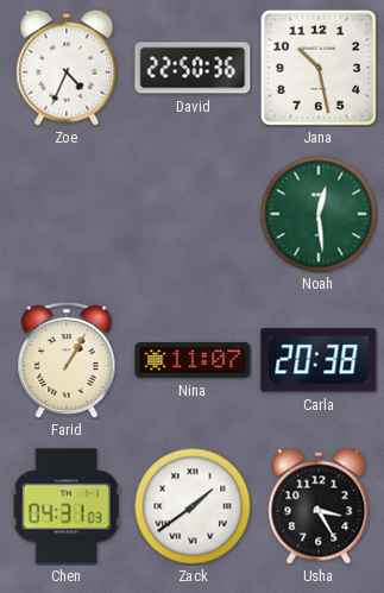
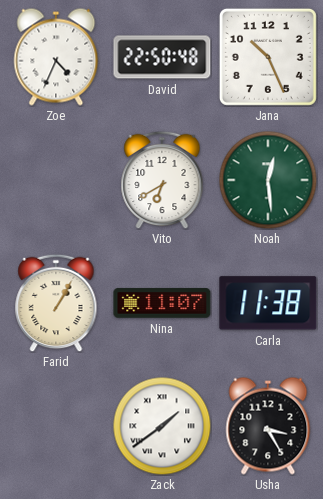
David: 22:50:36 -> 22:50:48
Jana: 10:28 -> 10:26
Vito: none -> 6:40
Carla: 20:38 -> 11:38
Chen: 04:31 -> none
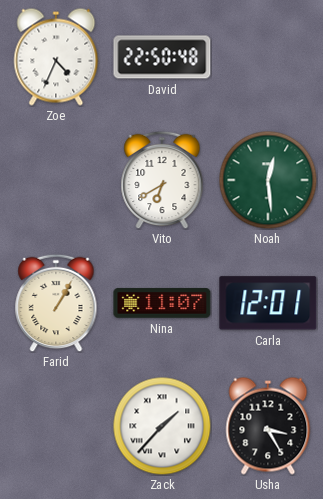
Jana: 10:26 -> none
Carla: 11:38 -> 12:01
Zack: 1:39 -> 1:37
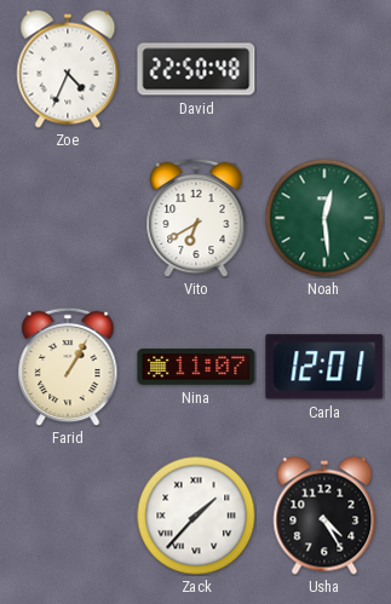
Usha: 3:25 -> 4:25
